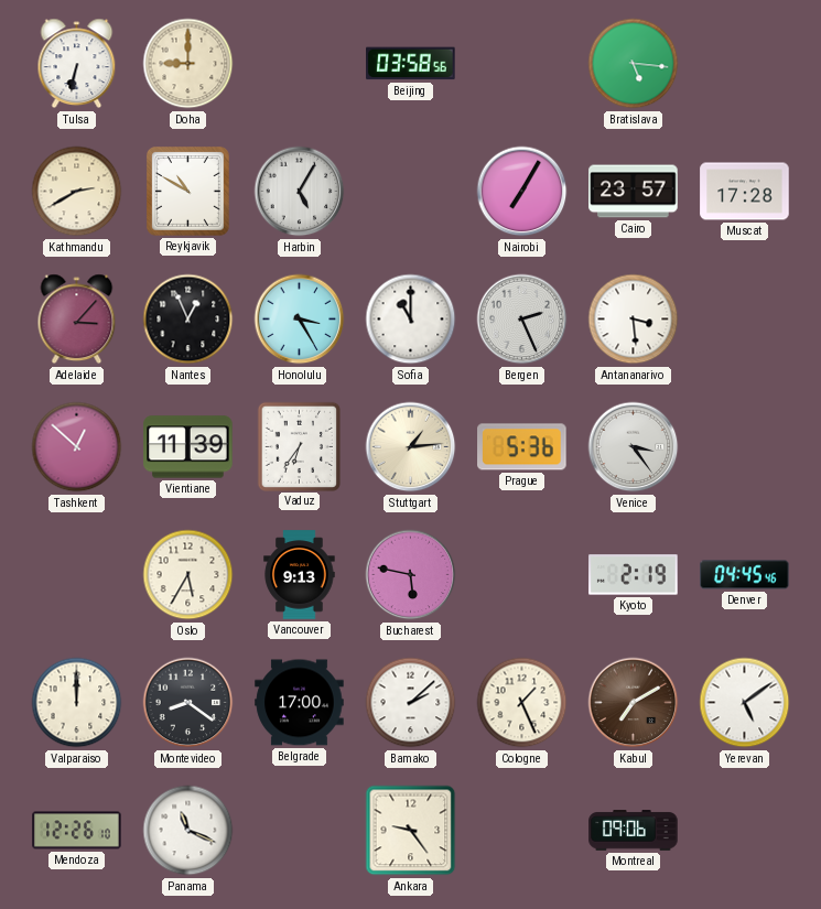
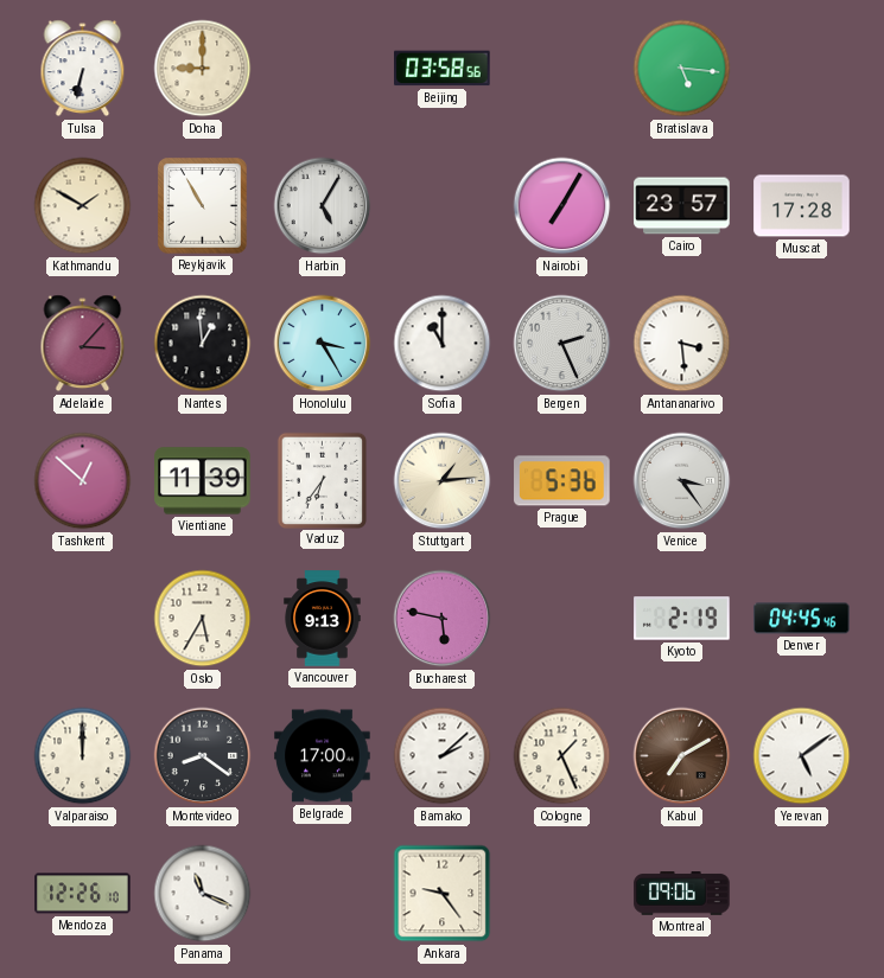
Kathmandu: 2:40 -> 1:50
Reykjavik: 10:50 -> 10:55
Nantes: 12:56 -> 12:59
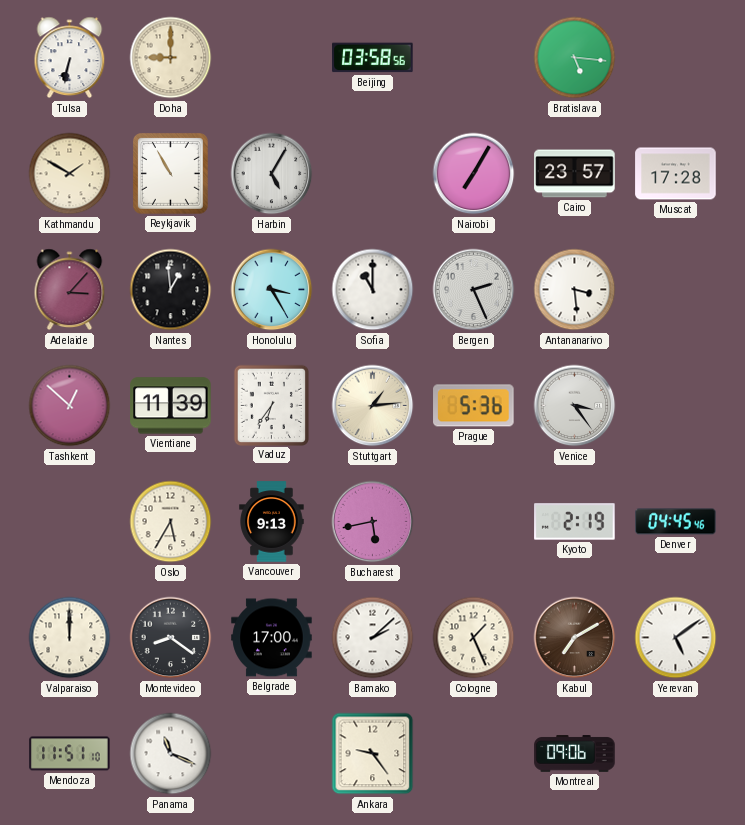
Bucharest: 5:47 -> 5:43
Mendoza: 12:26 -> 11:51
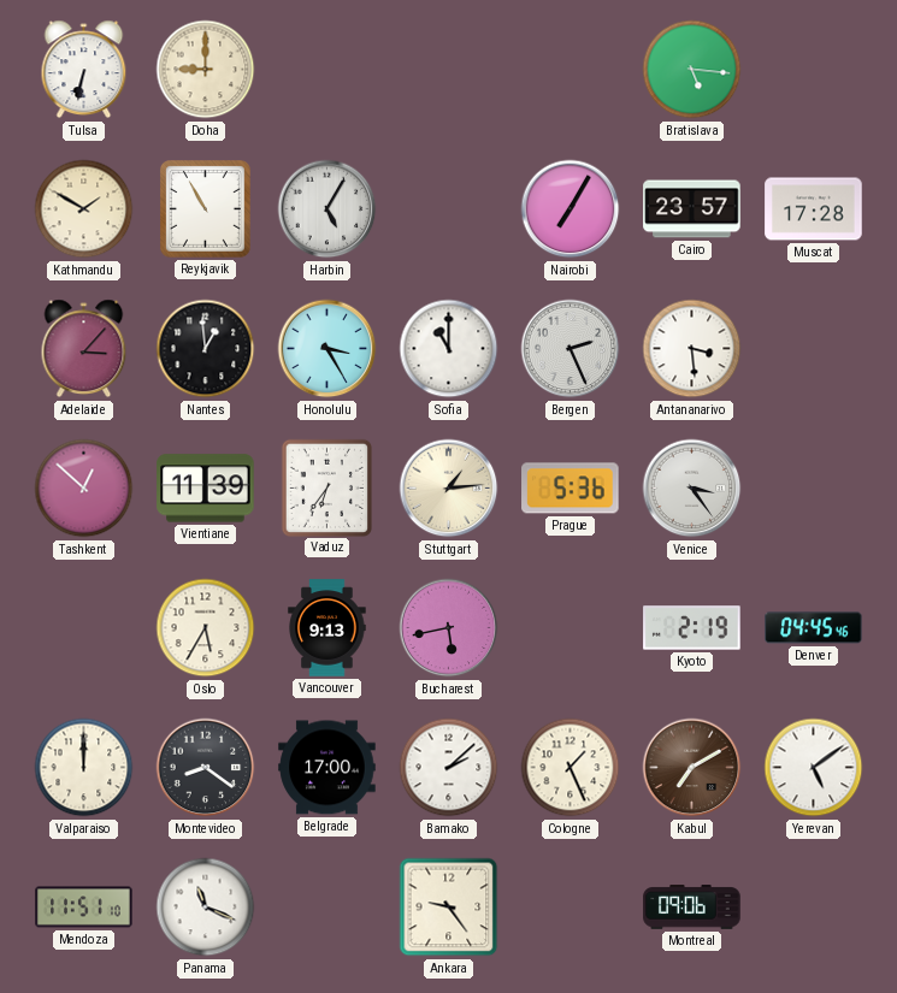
Beijing: 03:58 -> none
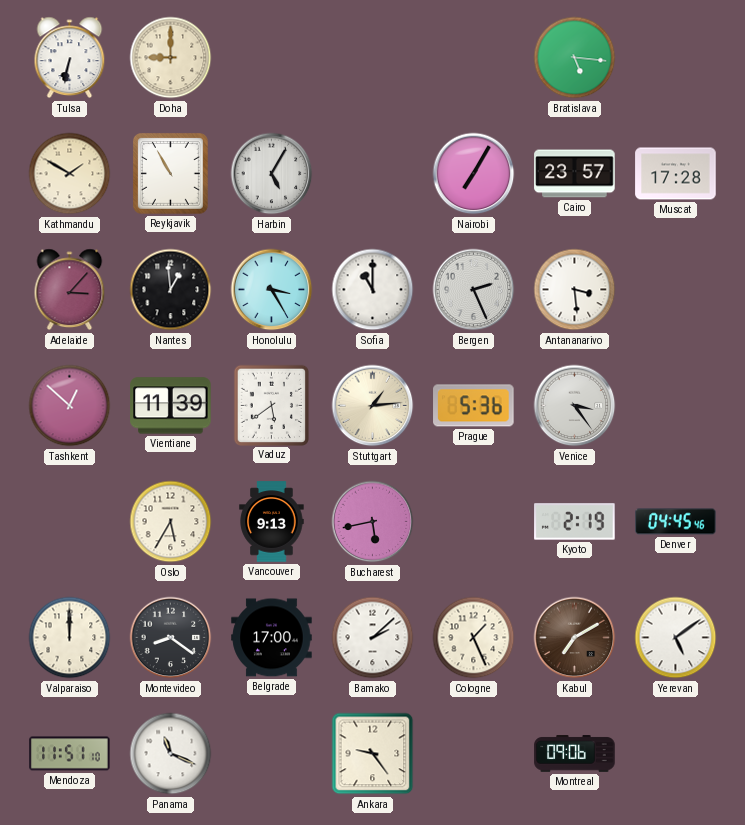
Vaduz: 6:36 -> 5:39
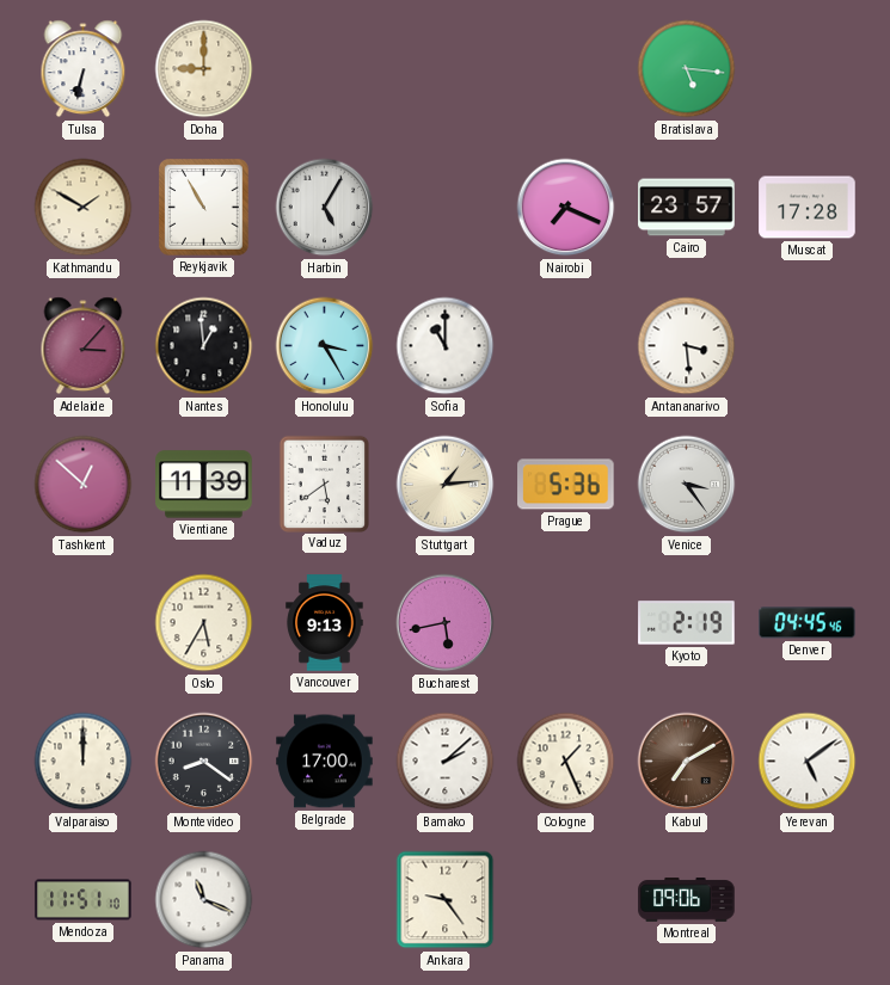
Nairobi: 7:05 -> 7:19
Bergen: 2:26 -> none
